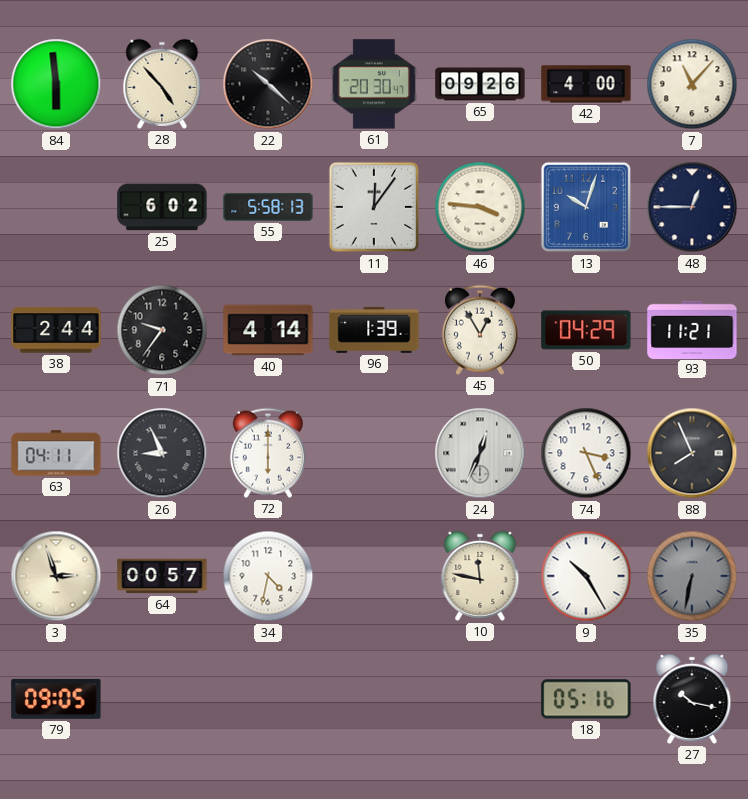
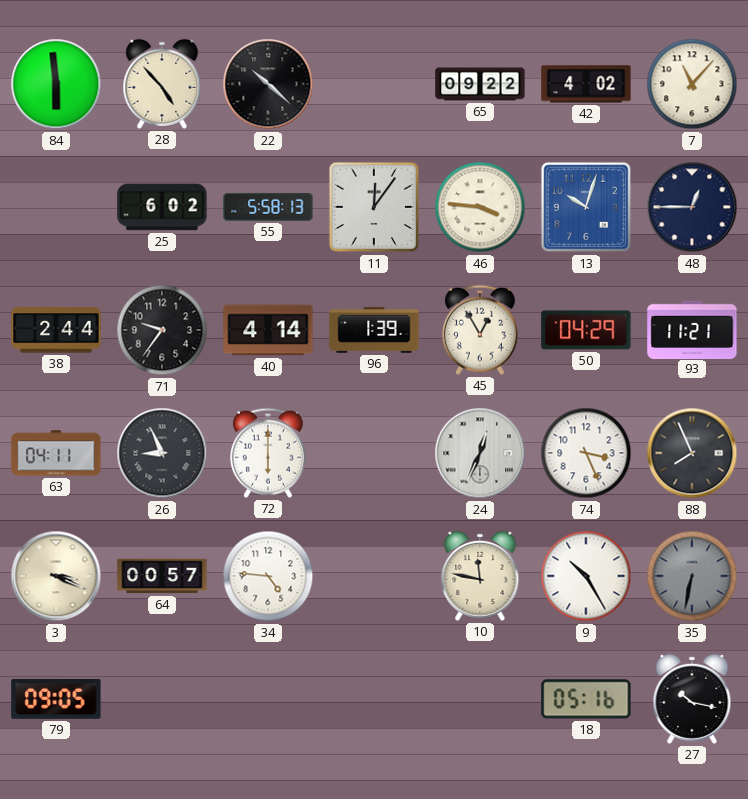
61: 20:30 -> none
65: 09:26 -> 09:22
42: 4:00 -> 4:02
3: 2:57 -> 3:19
34: 4:32 -> 4:46
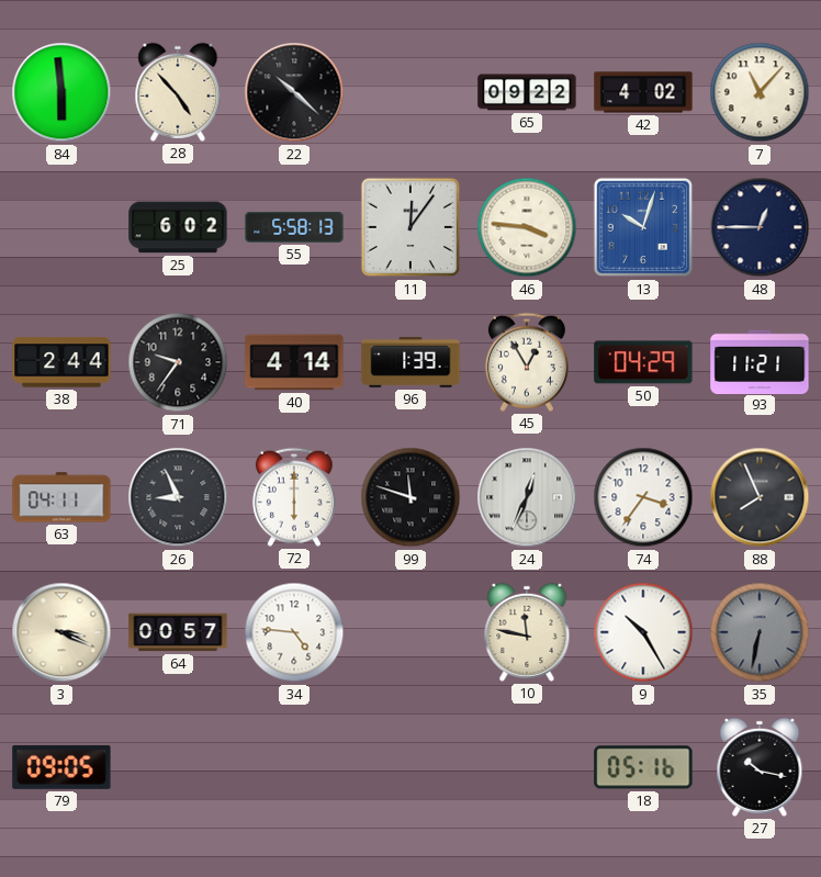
99: none -> 11:48
74: 3:26 -> 3:36
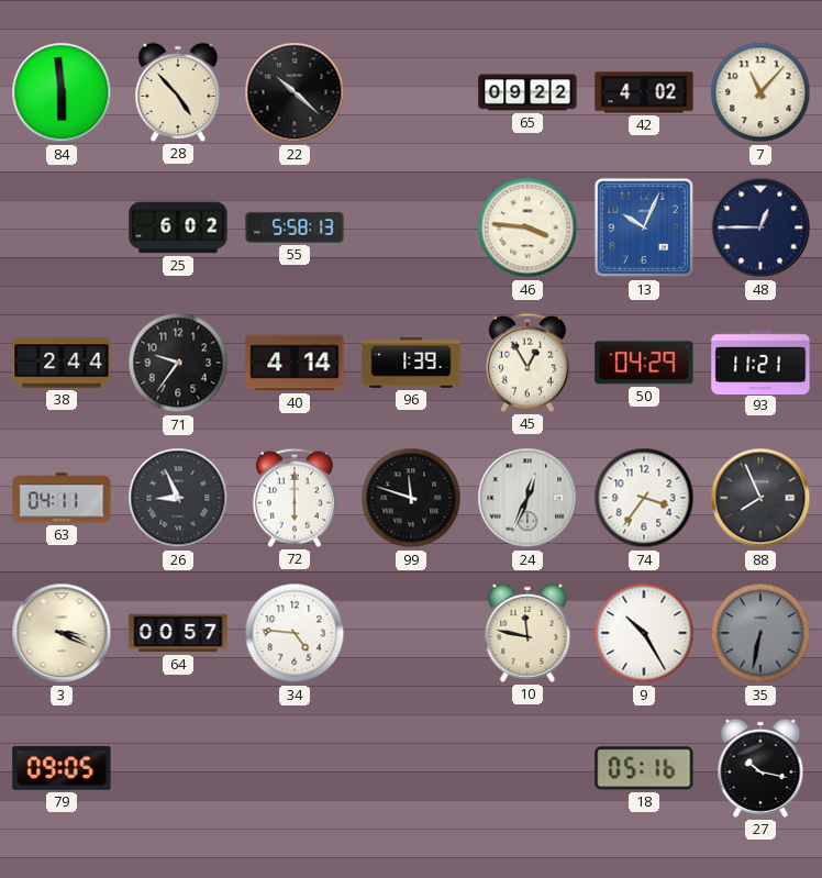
11: 12:06 -> none
13: 10:03 -> 10:04
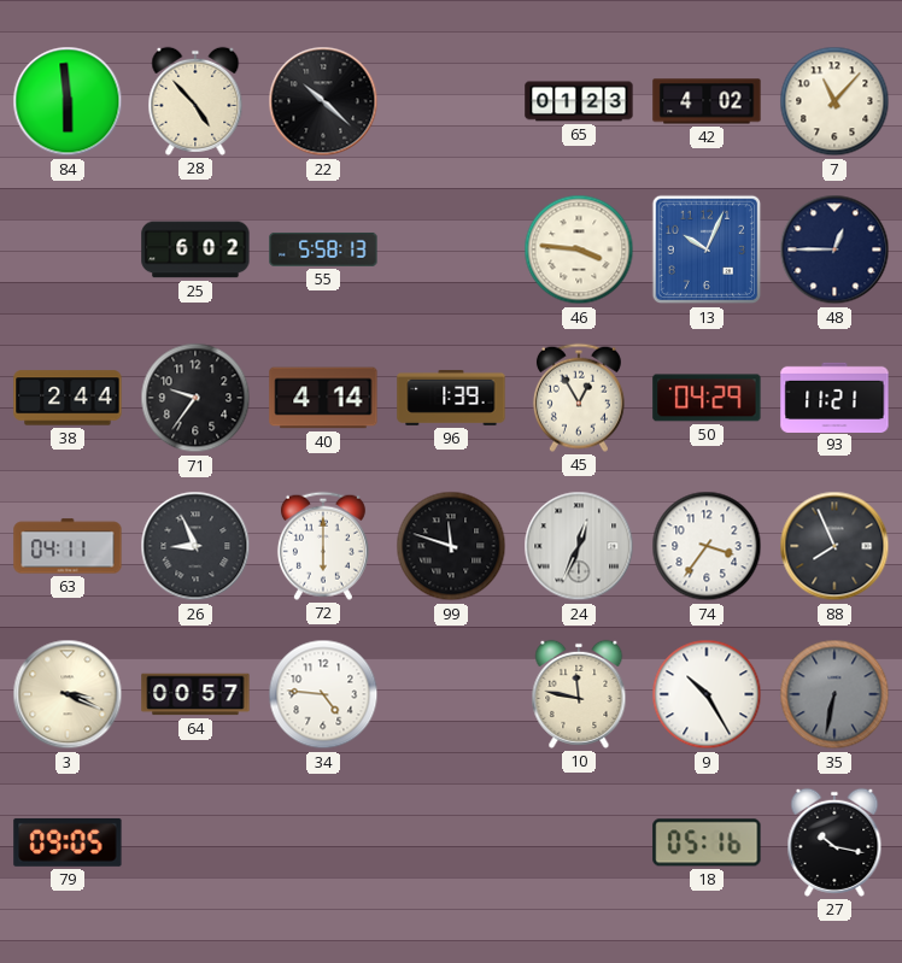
65: 09:22 -> 01:23
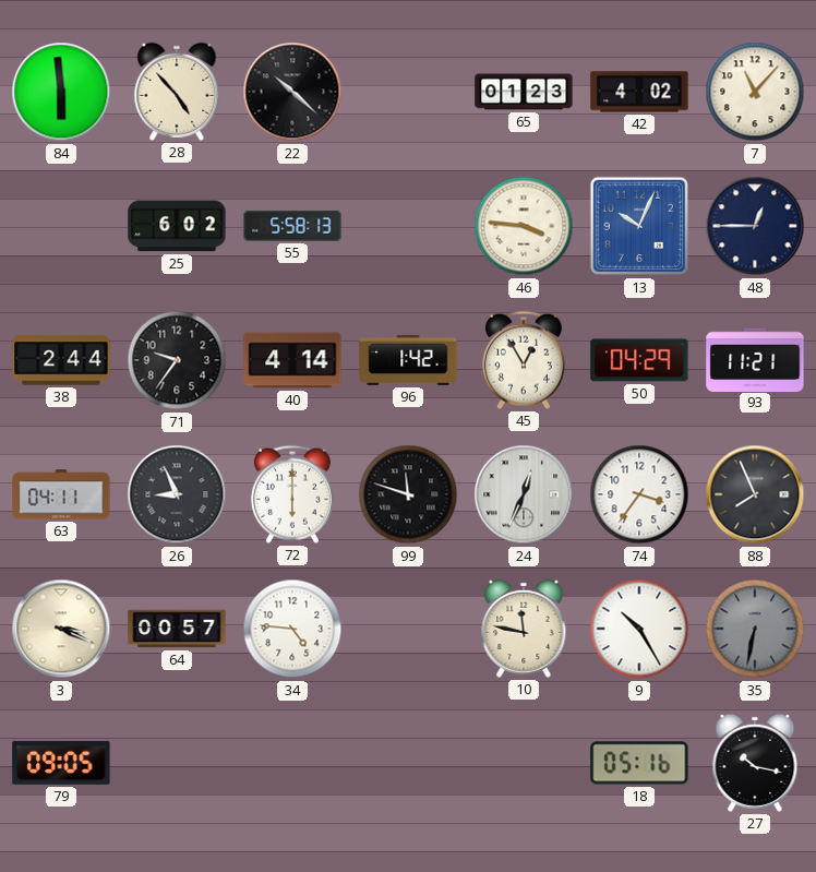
96: 1:39 -> 1:42
